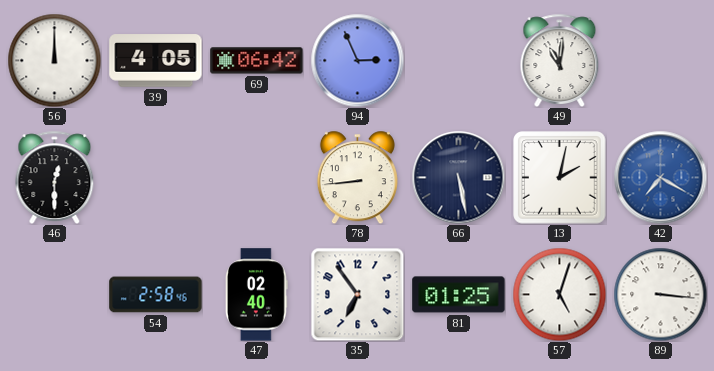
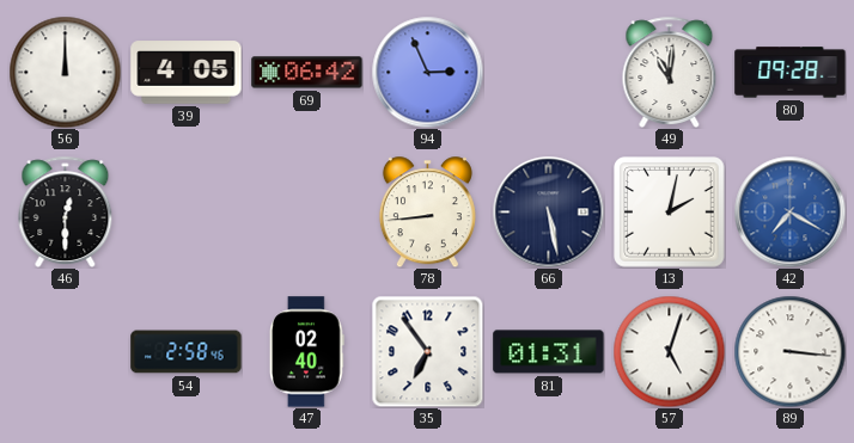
80: none -> 09:28
81: 01:25 -> 01:31
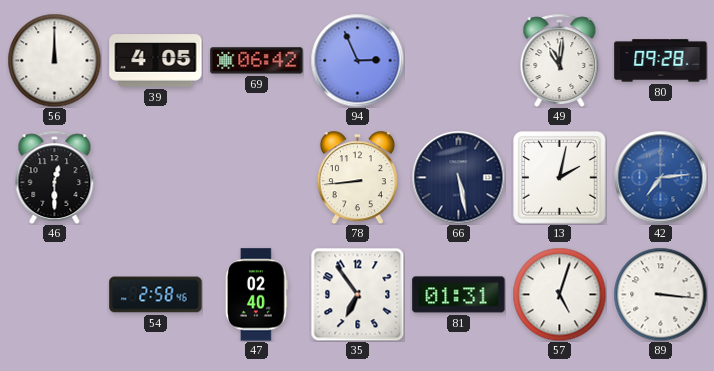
42: 7:20 -> 7:14
